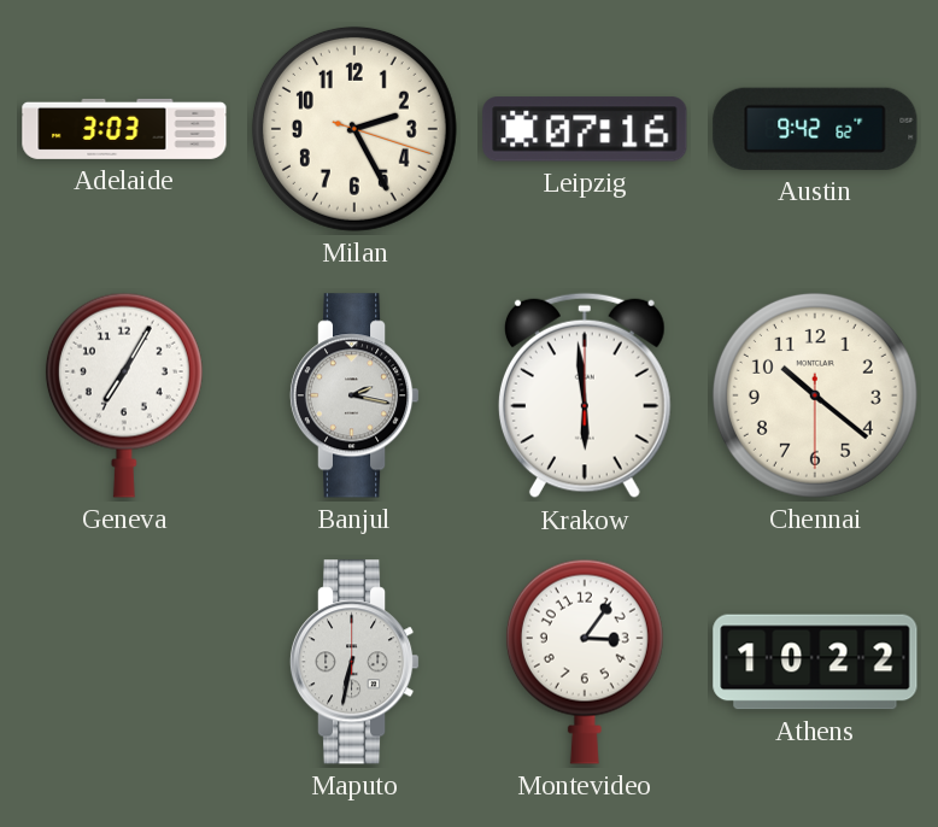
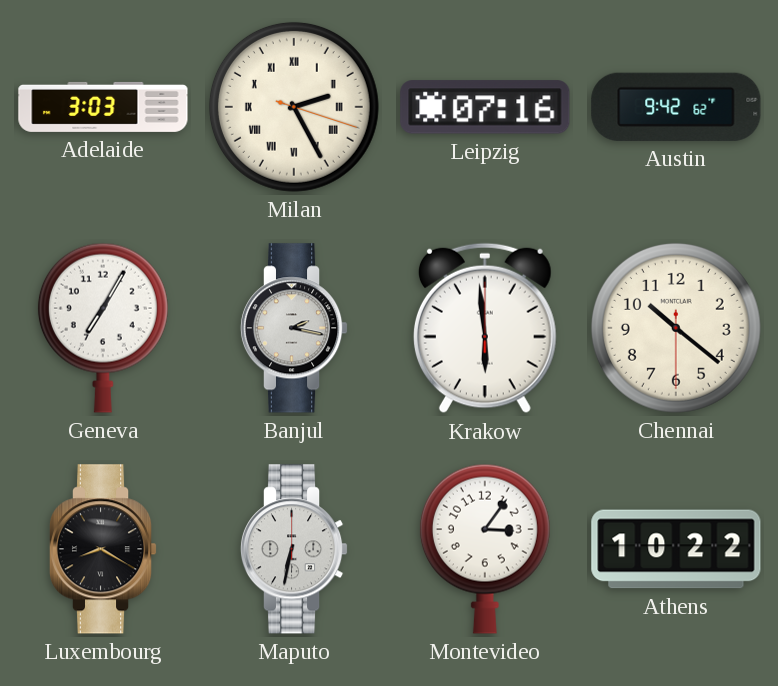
Milan numerals: Arabic -> Roman
Luxembourg: none -> 8:20
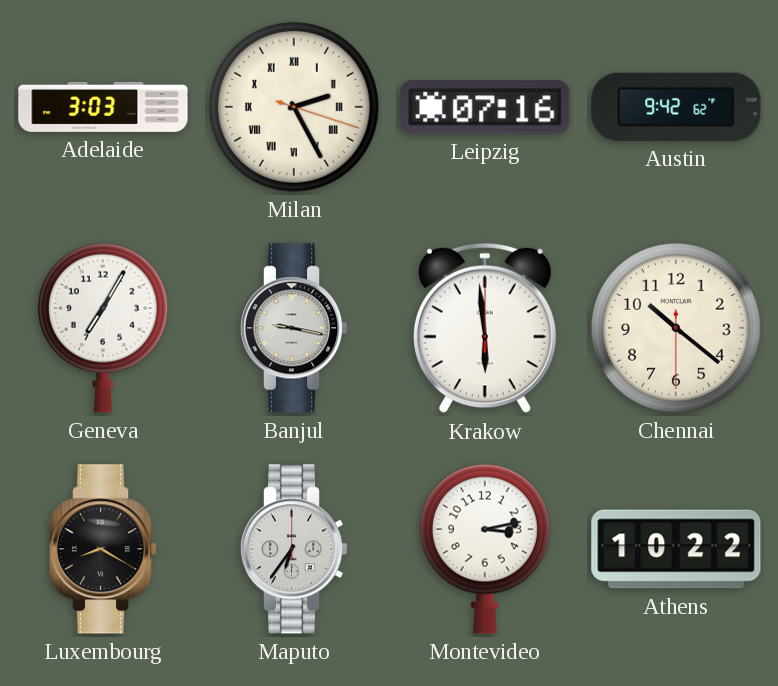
Banjul: 2:17 -> 9:17
Maputo: 6:32 -> 6:36
Montevideo: 3:06 -> 3:13
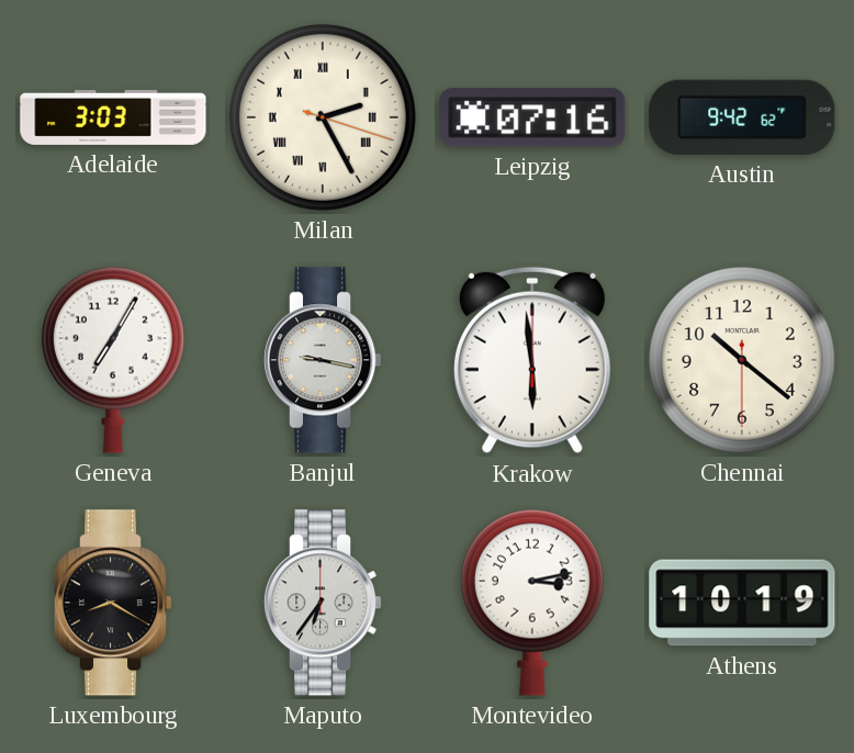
Athens: 10:22 -> 10:19
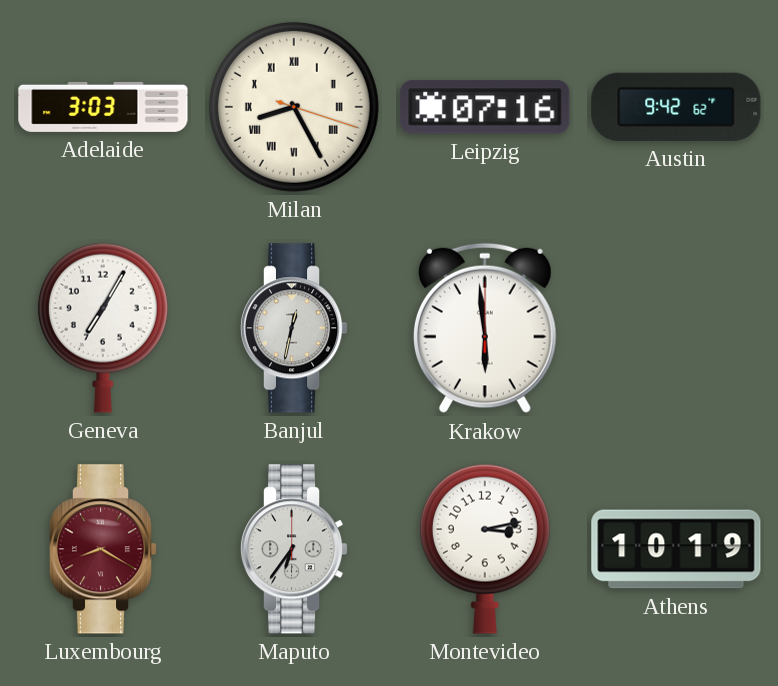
Milan: 2:25 -> 8:25
Banjul: 9:17 -> 12:32
Chennai: 10:21 -> none
Luxembourg dial: black -> burgundy
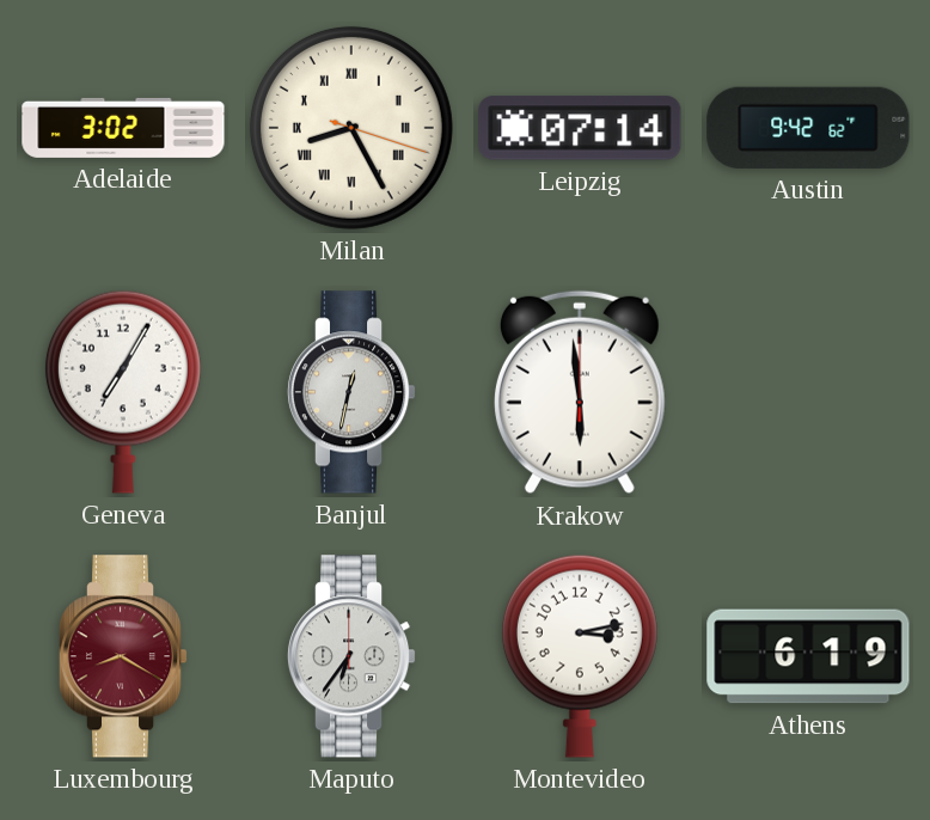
Adelaide: 3:03 -> 3:02
Leipzig: 07:16 -> 07:14
Athens: 10:19 -> 6:19
